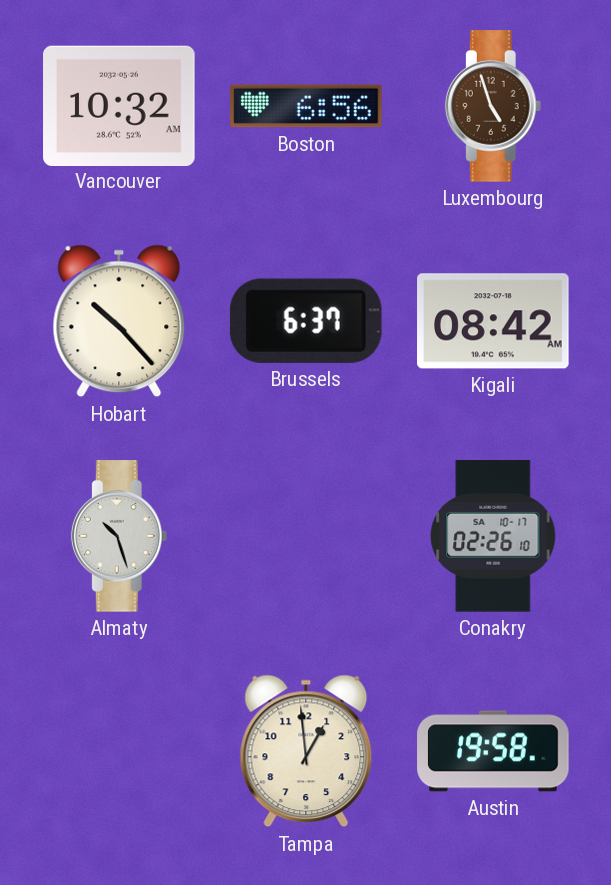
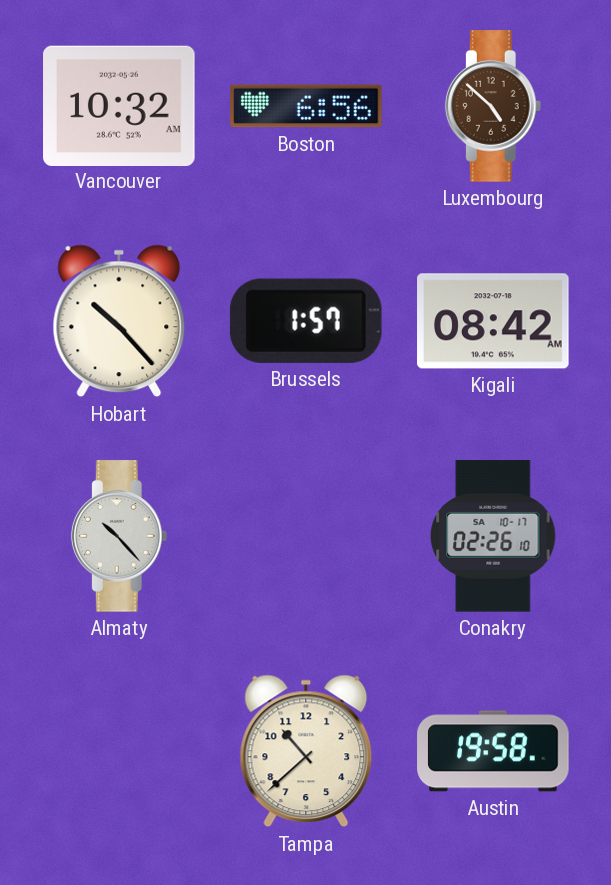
Luxembourg: 4:57 -> 4:52
Brussels: 6:37 -> 1:57
Almaty: 10:27 -> 10:23
Tampa: 12:59 -> 10:38
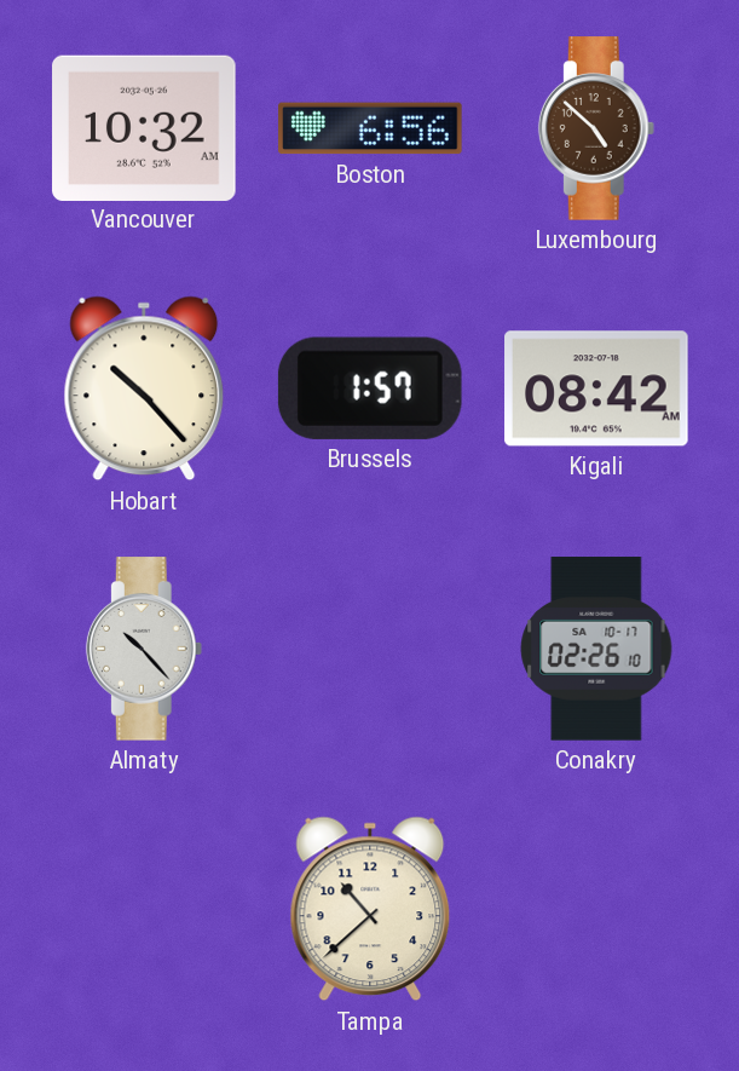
Austin: 19:58 -> none
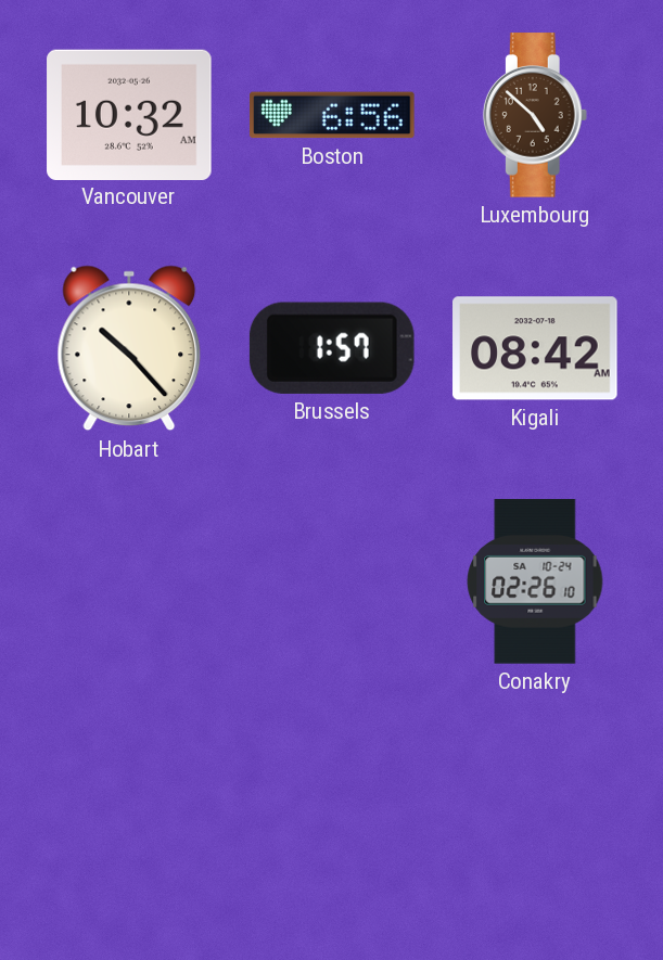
Almaty: 10:23 -> none
Conakry date: SA 10-17 -> SA 10-24
Tampa: 10:38 -> none
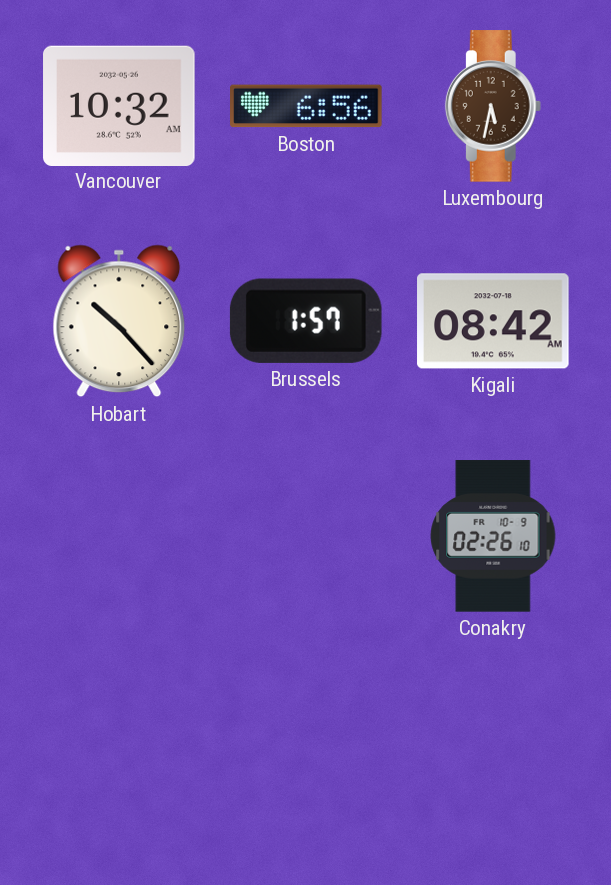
Luxembourg: 4:52 -> 5:32
Conakry date: SA 10-24 -> FR 10-9
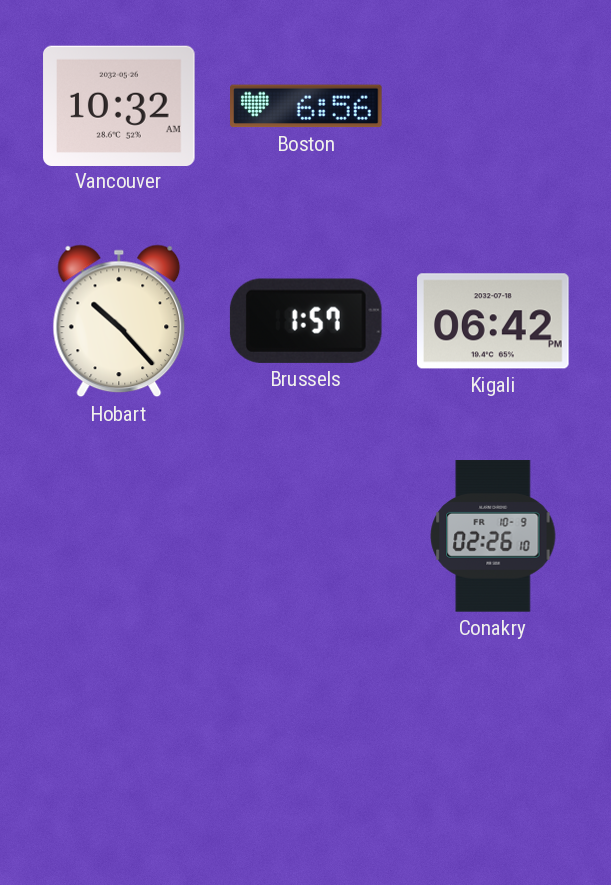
Luxembourg: 5:32 -> none
Kigali: 08:42 -> 06:42
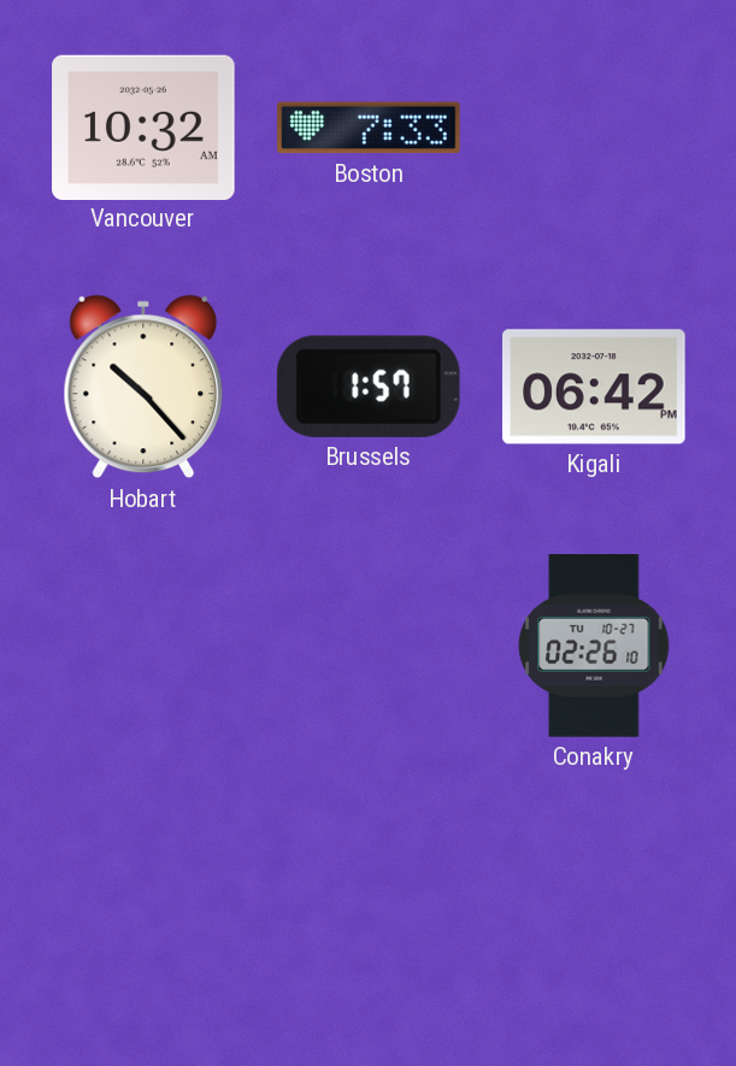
Boston: 6:56 -> 7:33
Conakry date: FR 10-9 -> TU 10-27
